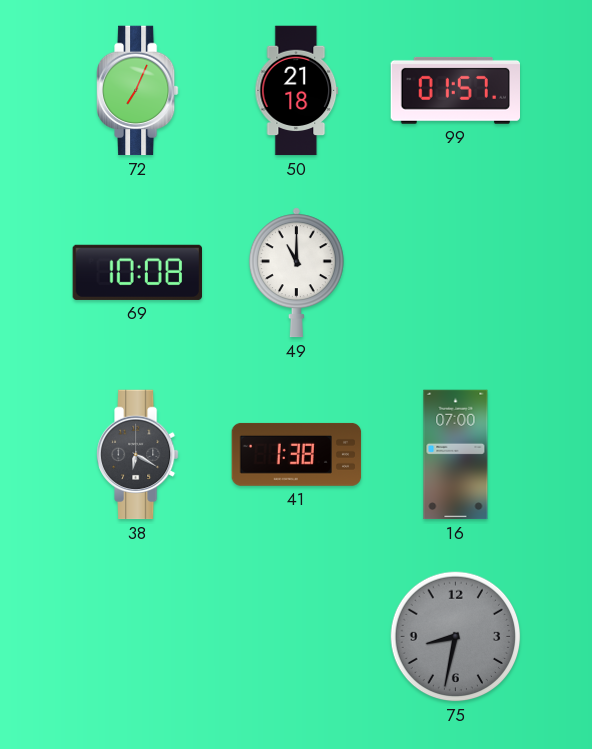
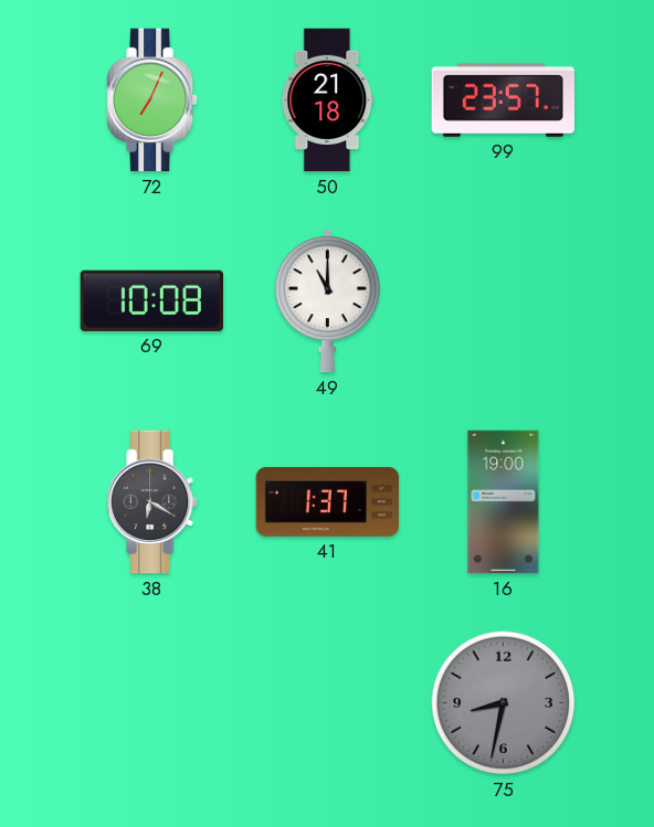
99: 01:57 -> 23:57
41: 1:38 -> 1:37
16: 07:00 -> 19:00
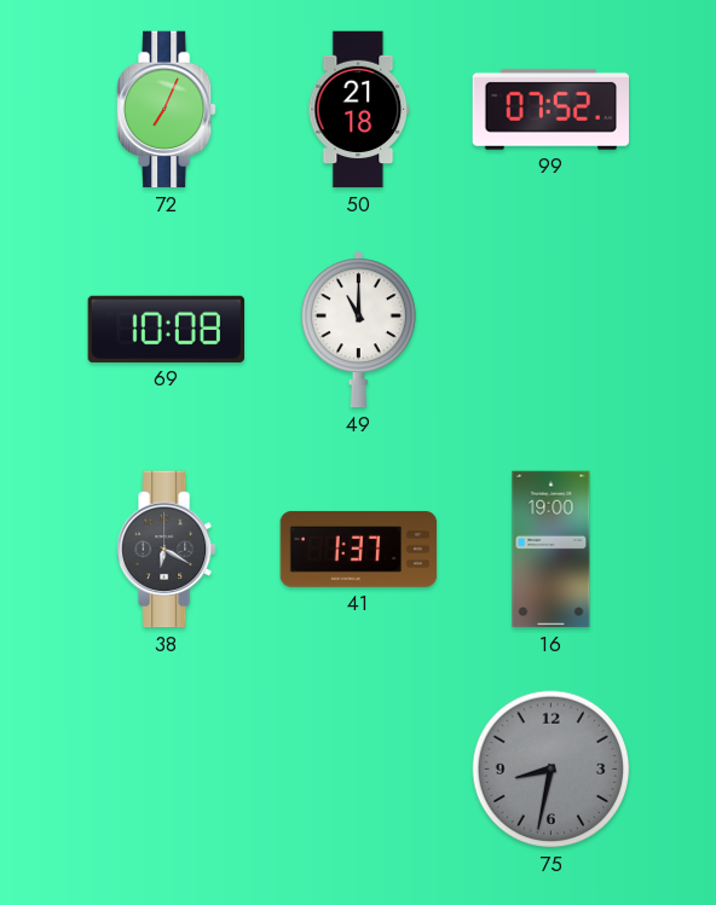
99: 23:57 -> 07:52
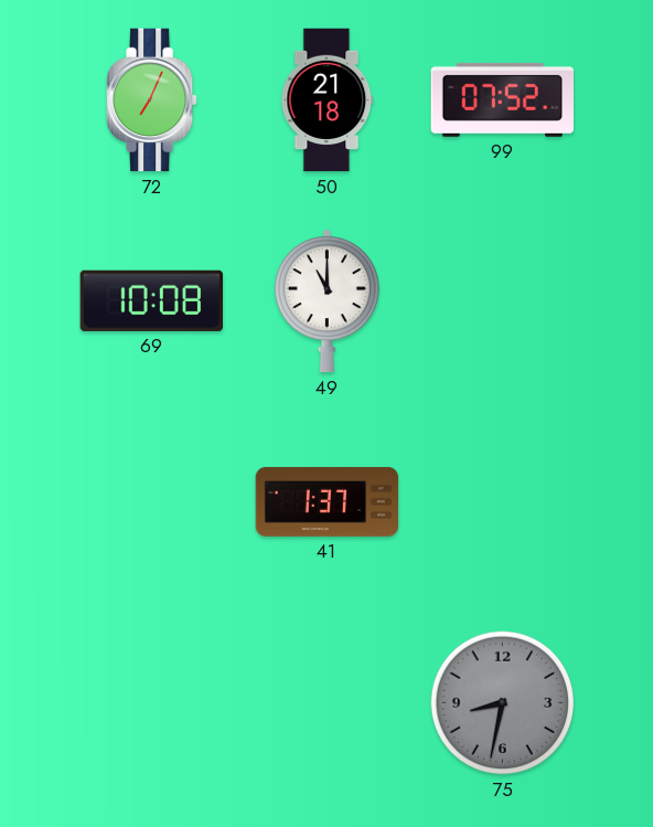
38: 6:20 -> none
16: 19:00 -> none
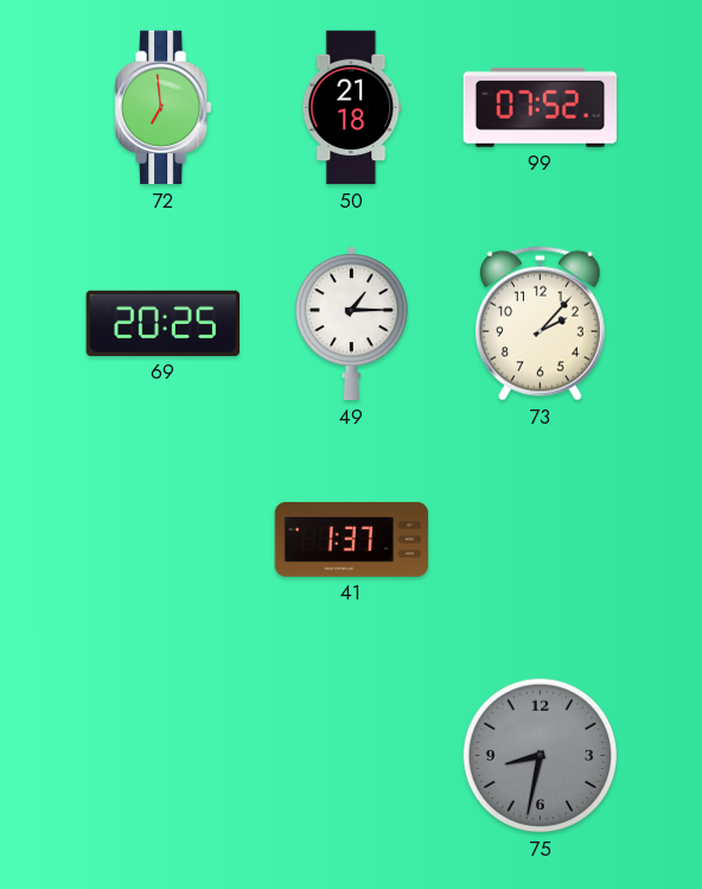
72: 7:04 -> 6:59
69: 10:08 -> 20:25
49: 11:00 -> 1:15
73: none -> 2:07
